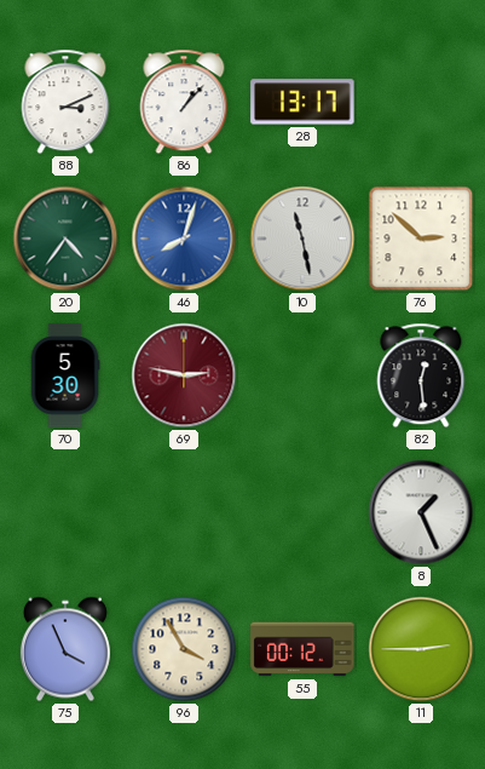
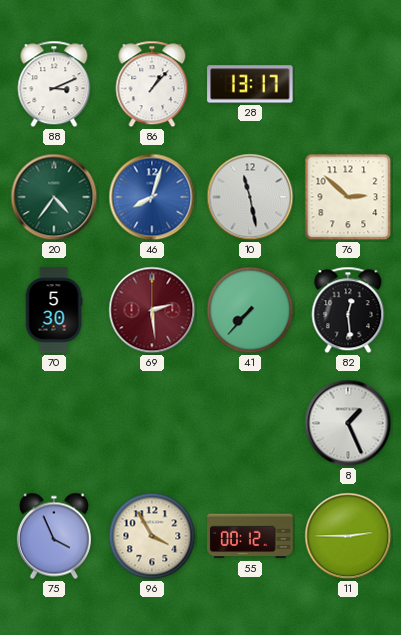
69: 2:47 -> 2:29
41: none -> 7:37
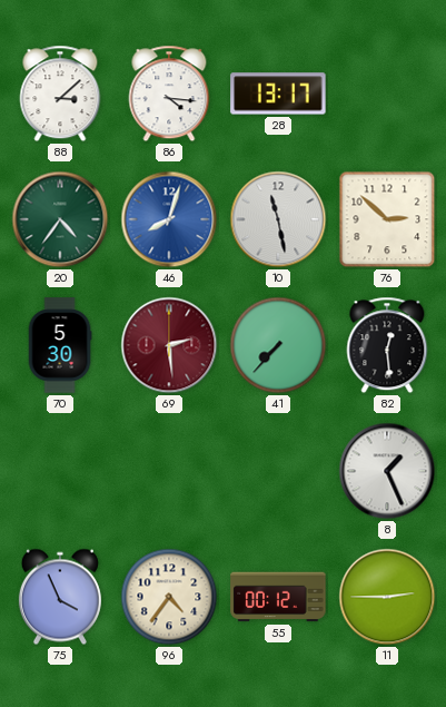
88: 3:11 -> 3:08
86: 1:07 -> 4:16
96: 3:55 -> 4:36
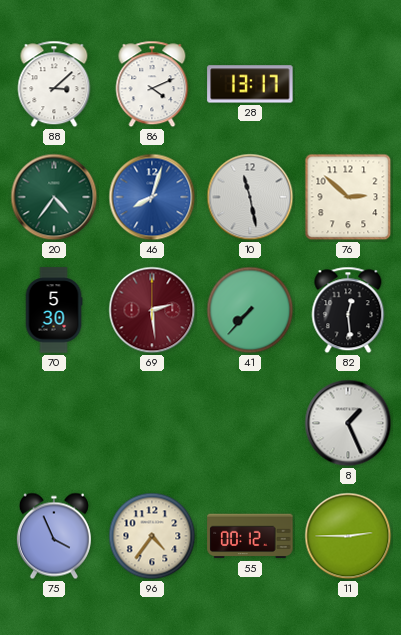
86: 4:16 -> 4:11
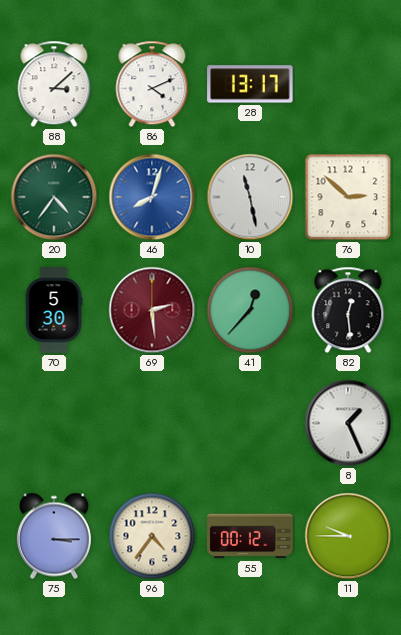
41: 7:37 -> 12:37
75: 3:56 -> 3:15
11: 2:45 -> 9:45
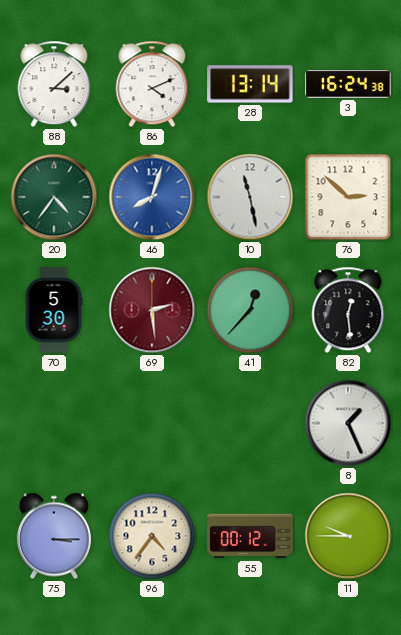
28: 13:17 -> 13:14
3: none -> 16:24
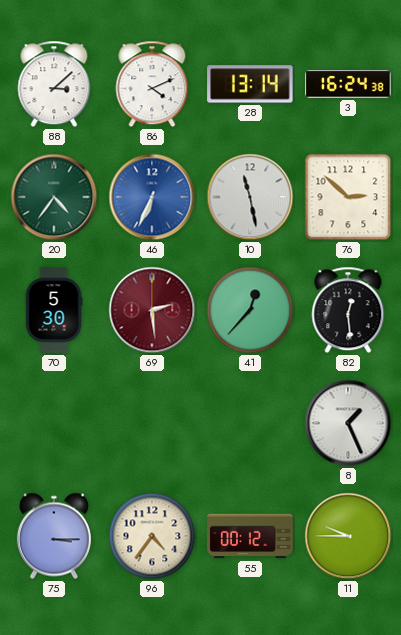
46: 8:03 -> 6:34
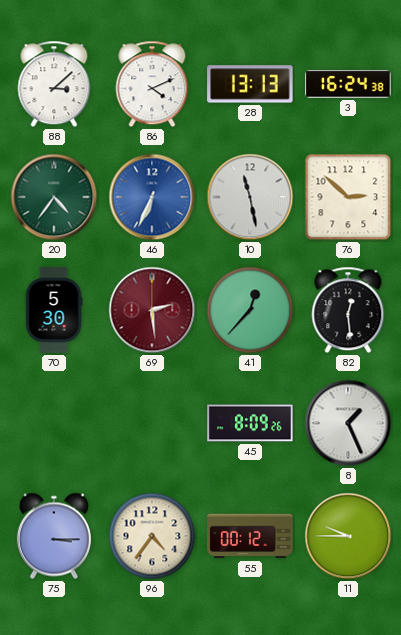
28: 13:14 -> 13:13
45: none -> 8:09
